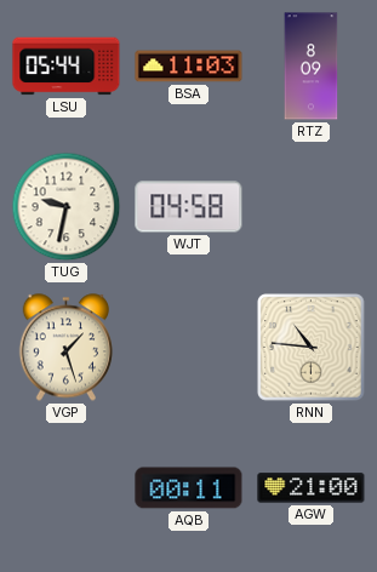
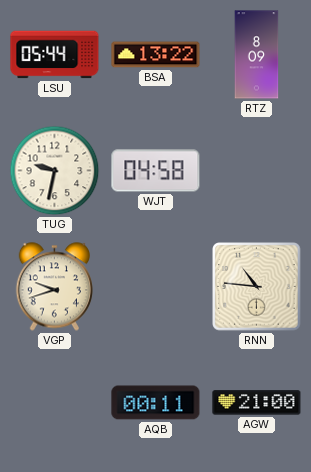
BSA: 11:03 -> 13:22
VGP: 1:27 -> 9:42
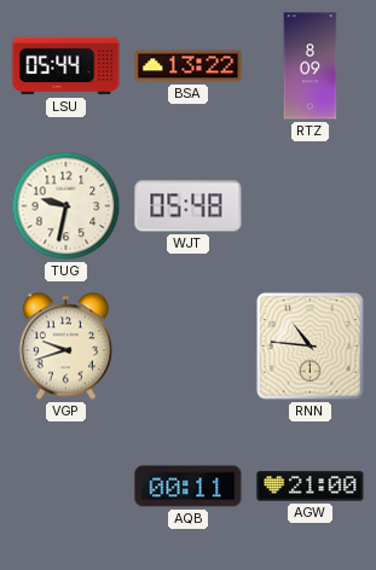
WJT: 04:58 -> 05:48
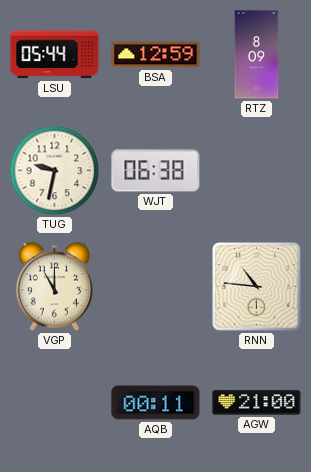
BSA: 13:22 -> 12:59
WJT: 05:48 -> 06:38
VGP: 9:42 -> 11:00
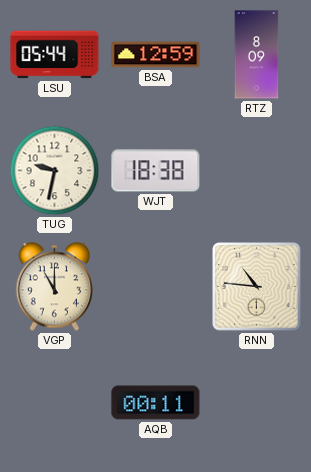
WJT: 06:38 -> 18:38
AGW: 21:00 -> none
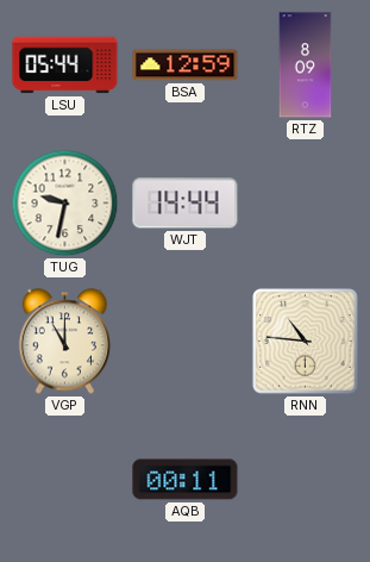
WJT: 18:38 -> 14:44
